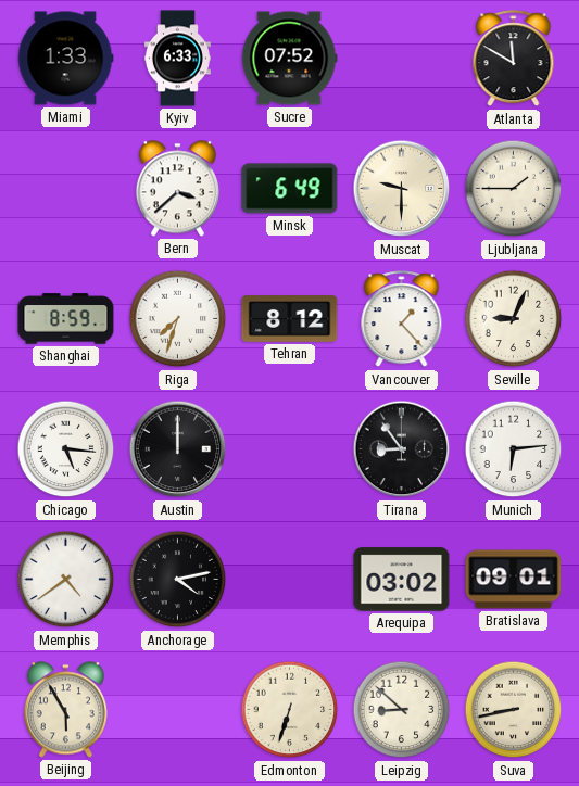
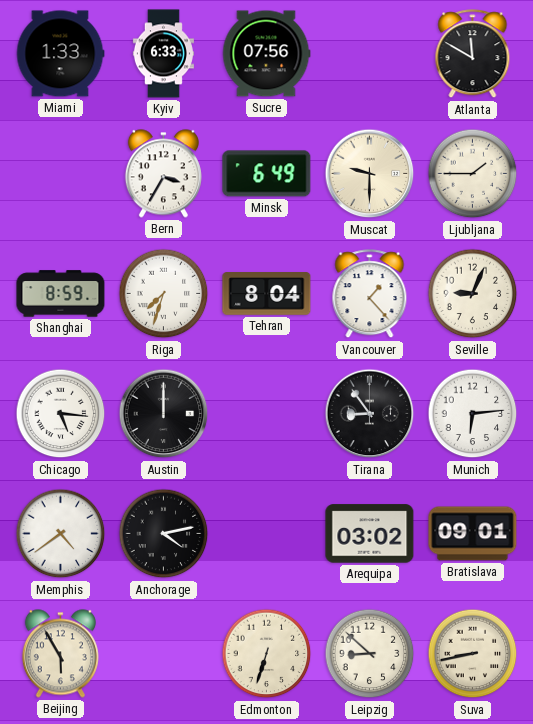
Sucre: 07:52 -> 07:56
Bern: 3:38 -> 3:35
Tehran: 8:12 -> 8:04
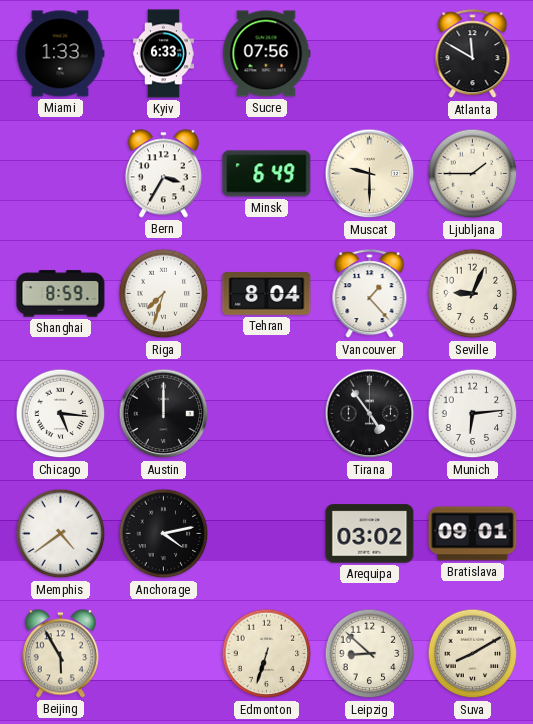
Tirana: 8:54 -> 4:54
Suva: 8:43 -> 8:10
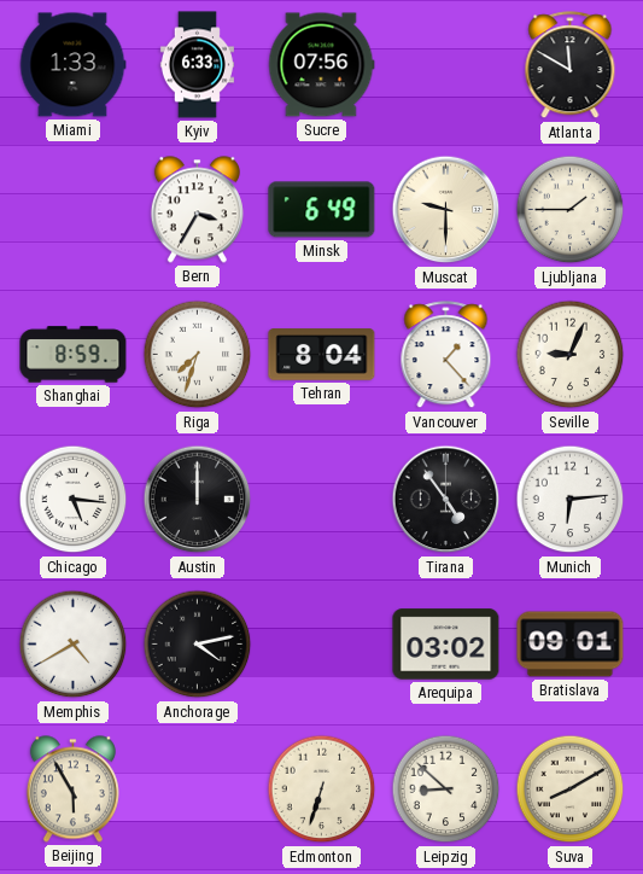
Memphis: 4:39 -> 4:40
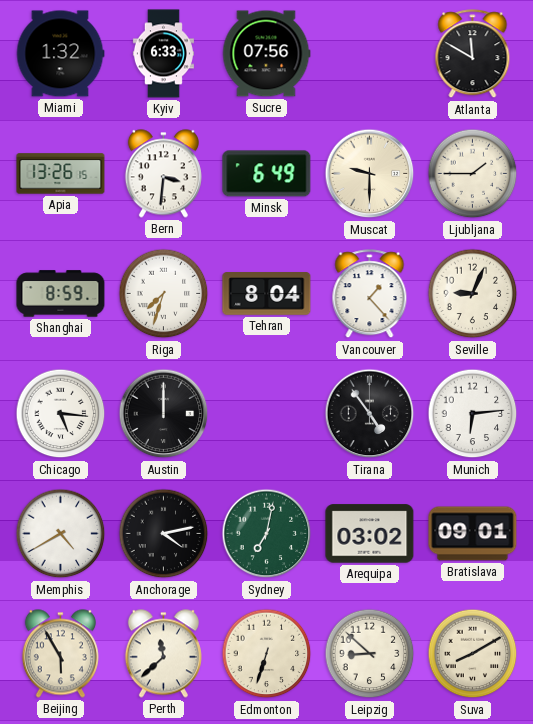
Miami: 1:33 -> 1:32
Apia: none -> 13:26
Bern: 3:35 -> 3:31
Sydney: none -> 7:02
Perth: none -> 11:38
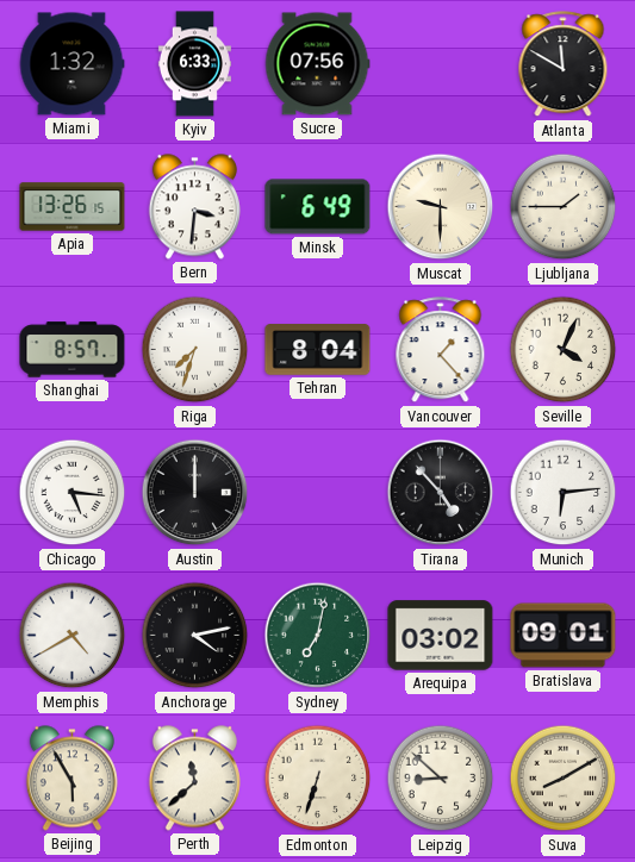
Shanghai: 8:59 -> 8:57
Seville: 9:04 -> 4:04
Tirana: 4:54 -> 4:53
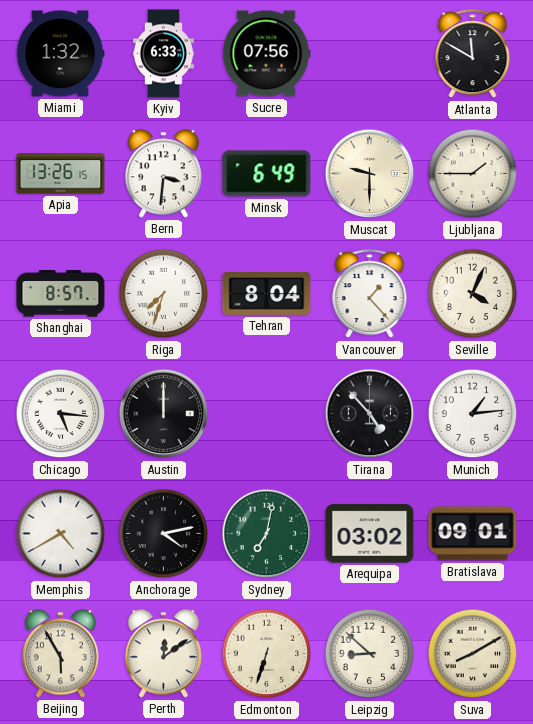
Munich: 6:14 -> 1:14
Perth: 11:38 -> 12:09
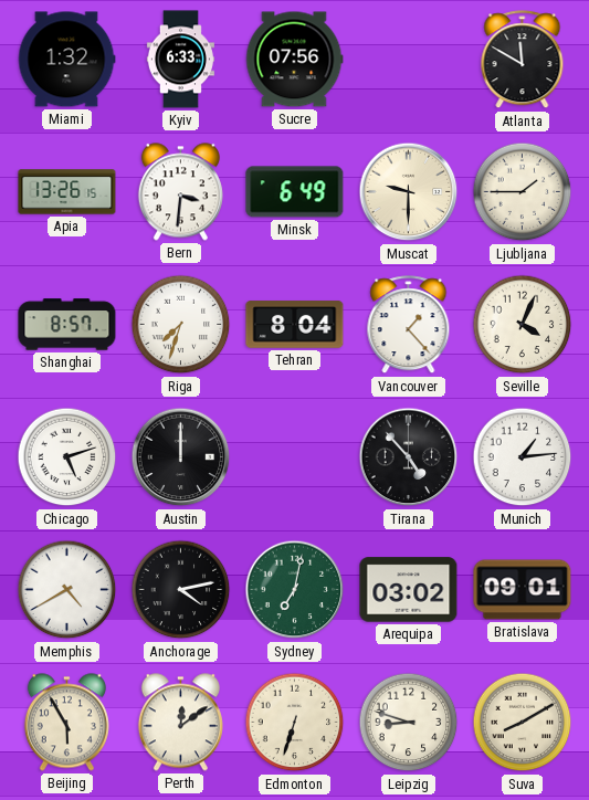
Chicago: 5:16 -> 5:12
Leipzig: 8:52 -> 8:48
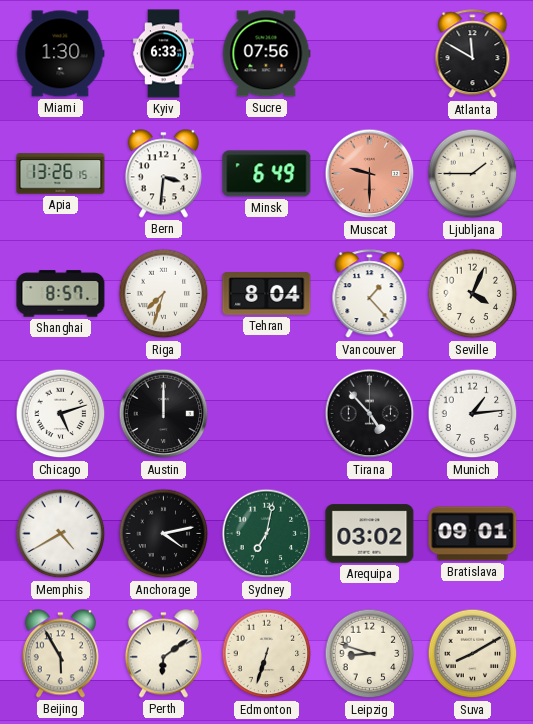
Miami: 1:32 -> 1:30
Muscat dial: cream -> salmon
Perth: 12:09 -> 6:09
